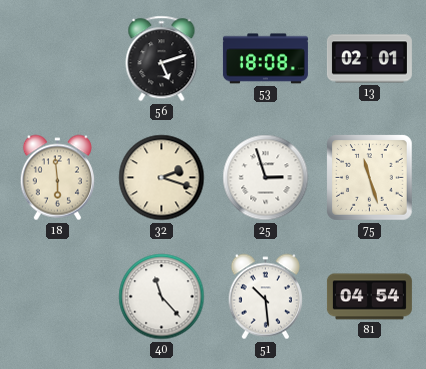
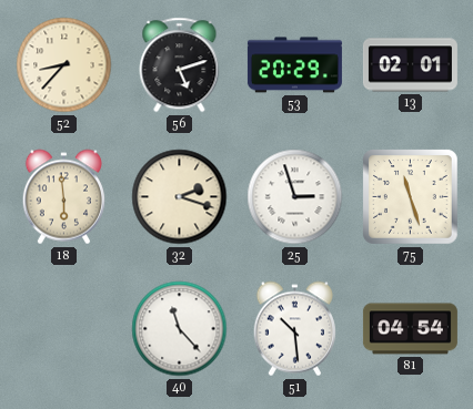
52: none -> 8:37
53: 18:08 -> 20:29
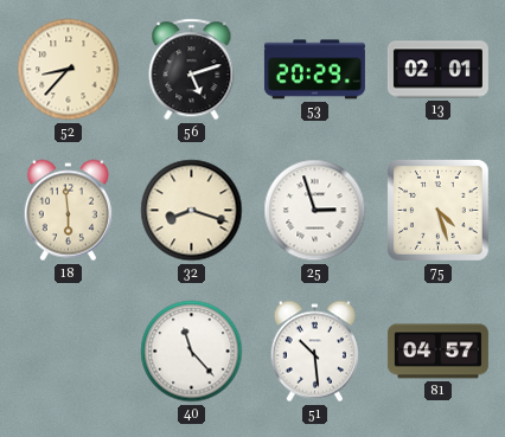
32: 2:18 -> 8:18
75: 11:27 -> 4:27
81: 04:54 -> 04:57
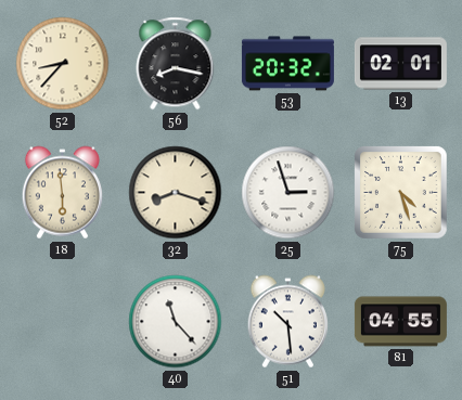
56: 5:12 -> 8:17
53: 20:29 -> 20:32
81: 04:57 -> 04:55
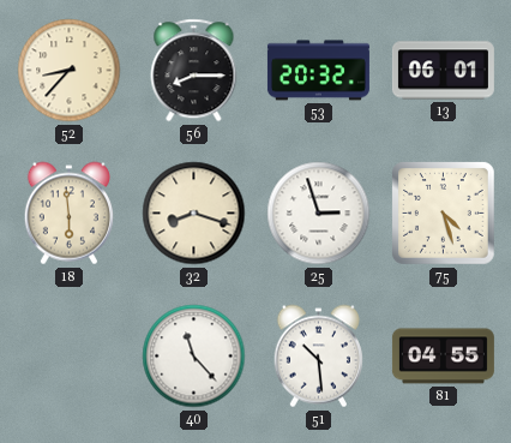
56: 8:17 -> 8:15
13: 02:01 -> 06:01
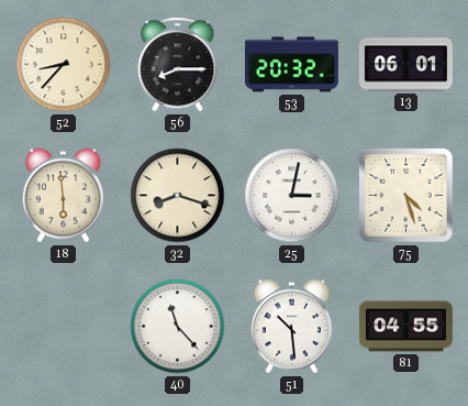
25: 2:57 -> 3:02
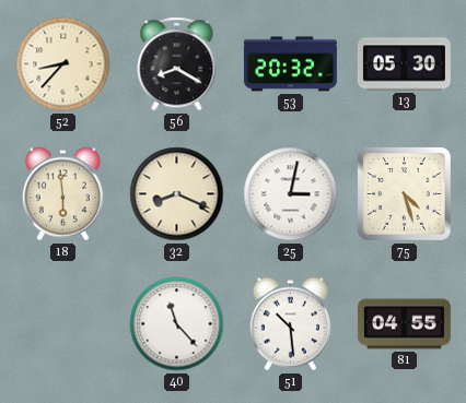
56: 8:15 -> 8:20
13: 06:01 -> 05:30
32: 8:18 -> 8:19
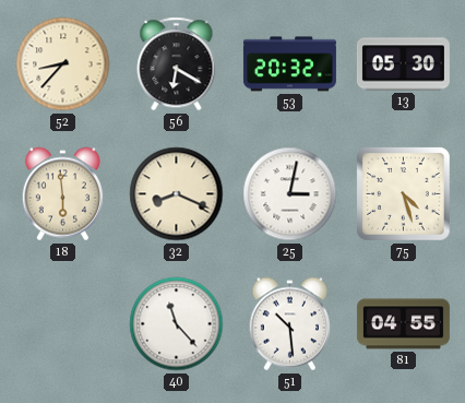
56: 8:20 -> 6:20
